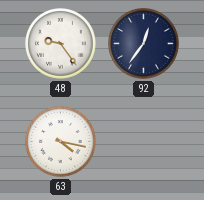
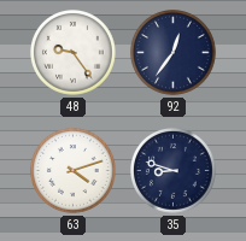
63: 4:17 -> 4:12
35: none -> 8:48
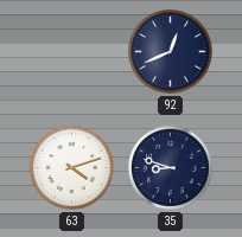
48: 9:24 -> none
92: 12:36 -> 12:41
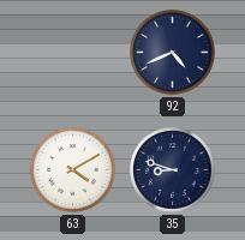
92: 12:41 -> 4:41
63: 4:12 -> 4:10
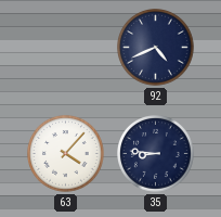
63: 4:10 -> 4:07
35: 8:48 -> 8:46
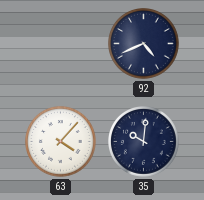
35: 8:46 -> 10:01
